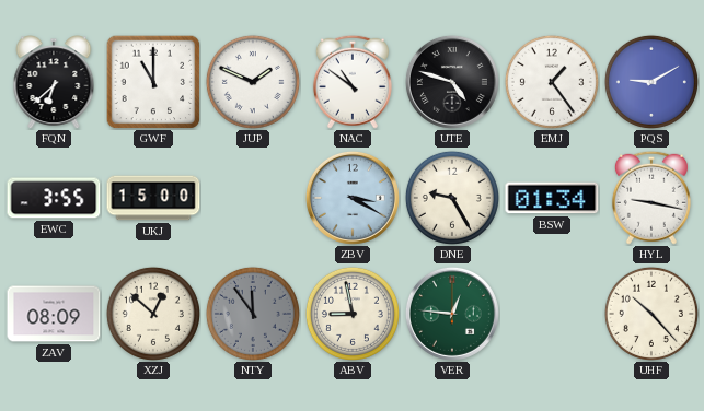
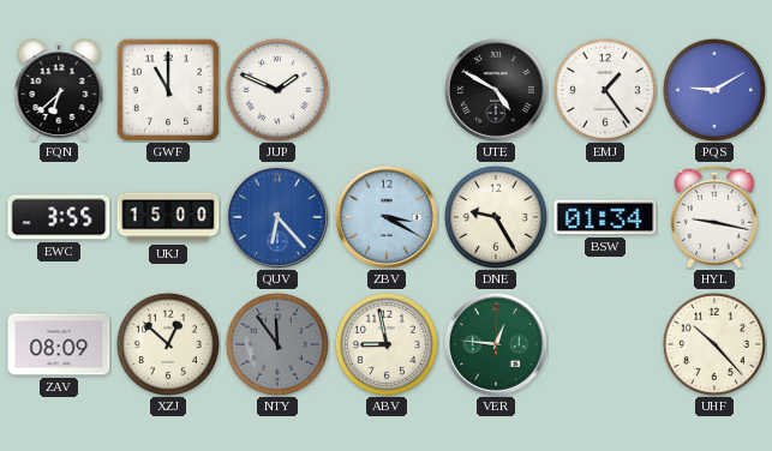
NAC: 10:51 -> none
UTE: 4:48 -> 4:50
QUV: none -> 6:23
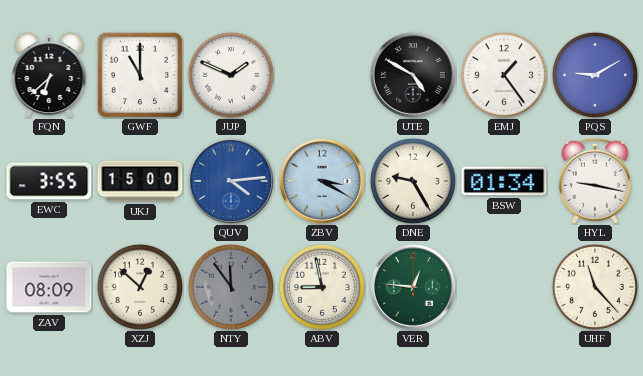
QUV: 6:23 -> 4:14
UHF: 10:23 -> 11:23
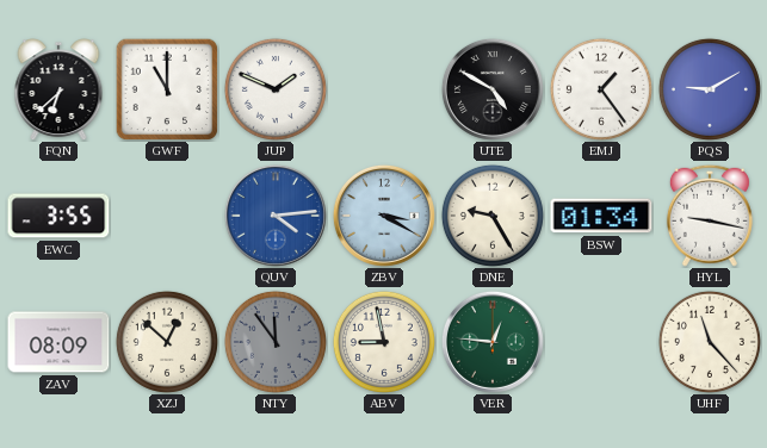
UKJ: 15:00 -> none
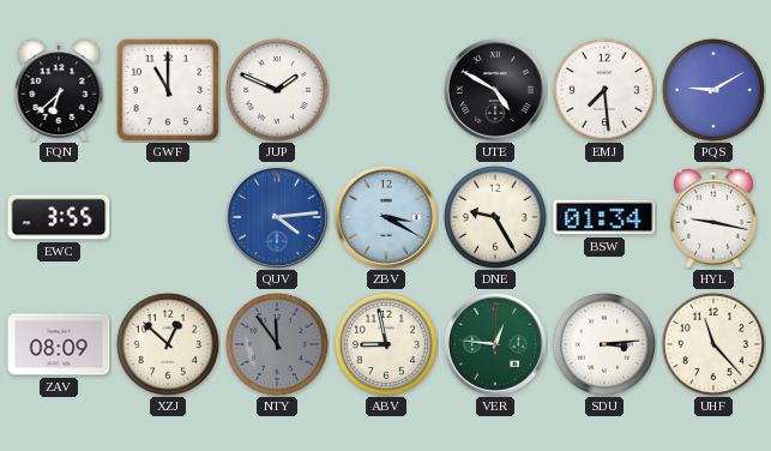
EMJ: 1:24 -> 7:29
SDU: none -> 3:14
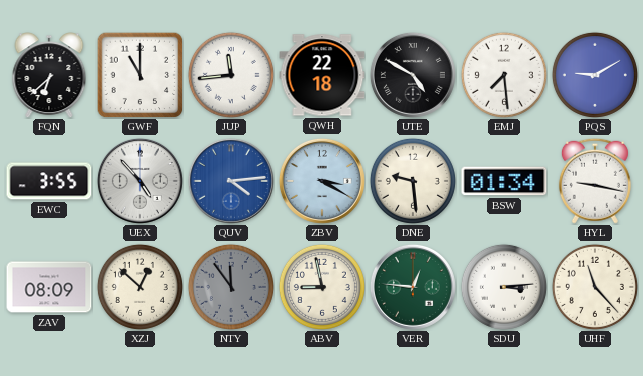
JUP: 1:49 -> 11:44
QWH: none -> 22:18
UEX: none -> 4:53
DNE: 9:25 -> 9:29
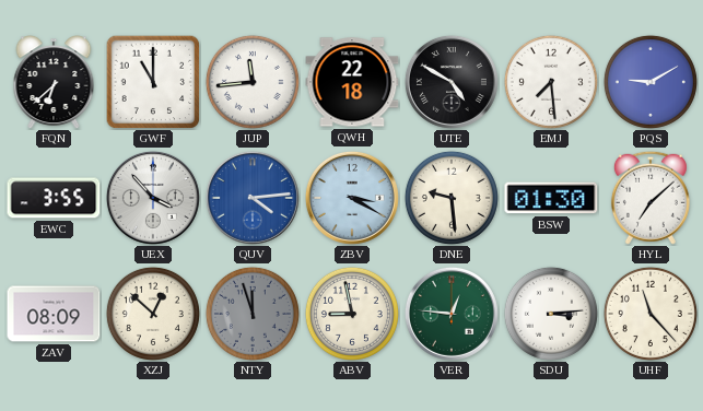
UEX: 4:53 -> 3:53
BSW: 01:34 -> 01:30
HYL: 9:17 -> 7:08
NTY: 11:54 -> 11:57
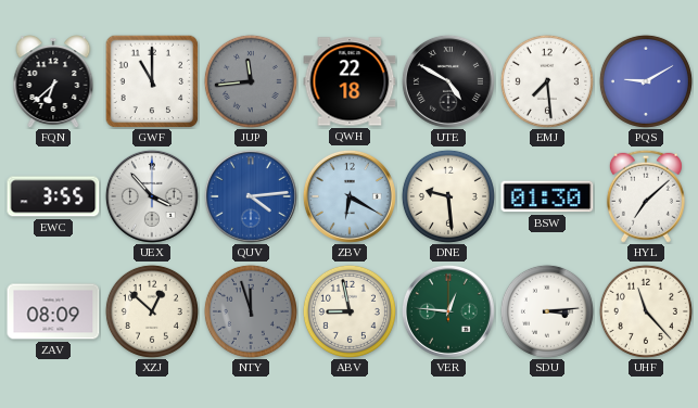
JUP dial: white -> grey
ZBV: 3:20 -> 6:20
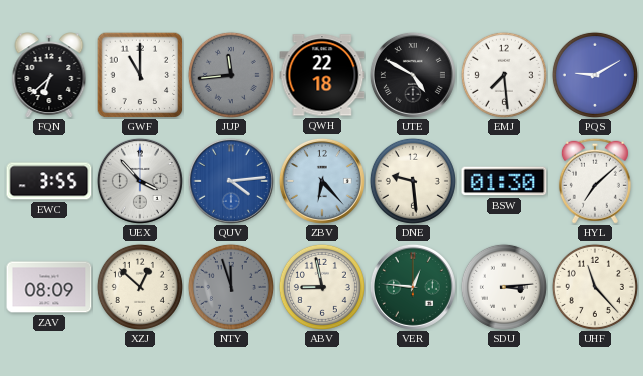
ZBV: 6:20 -> 6:23
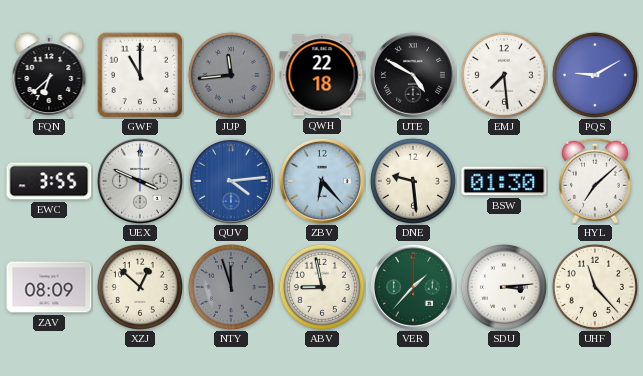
UEX: 3:53 -> 3:49
VER: 12:46 -> 1:37
